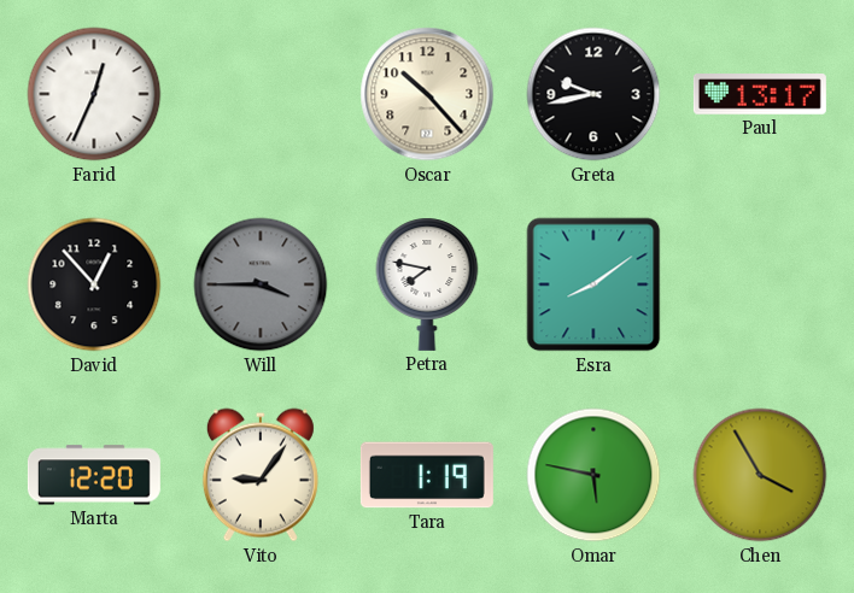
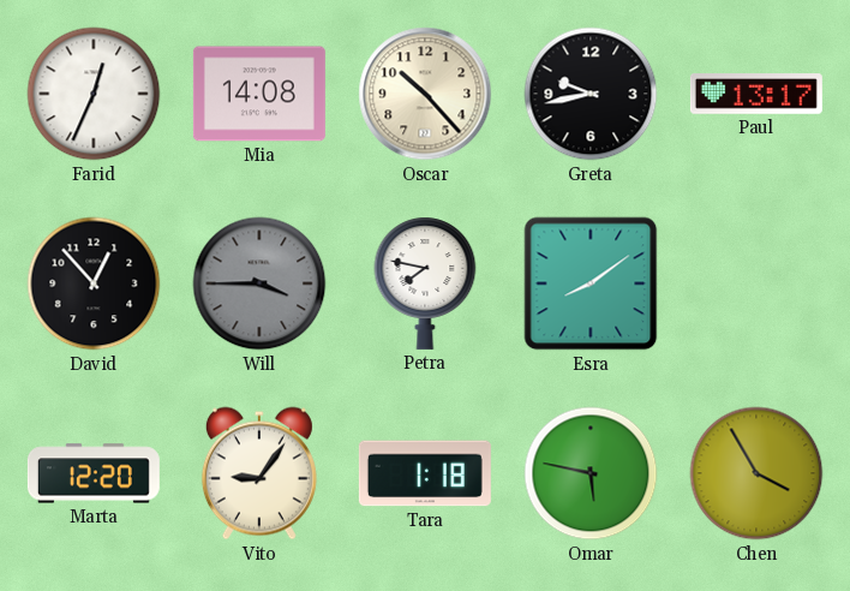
Mia: none -> 14:08
Tara: 1:19 -> 1:18
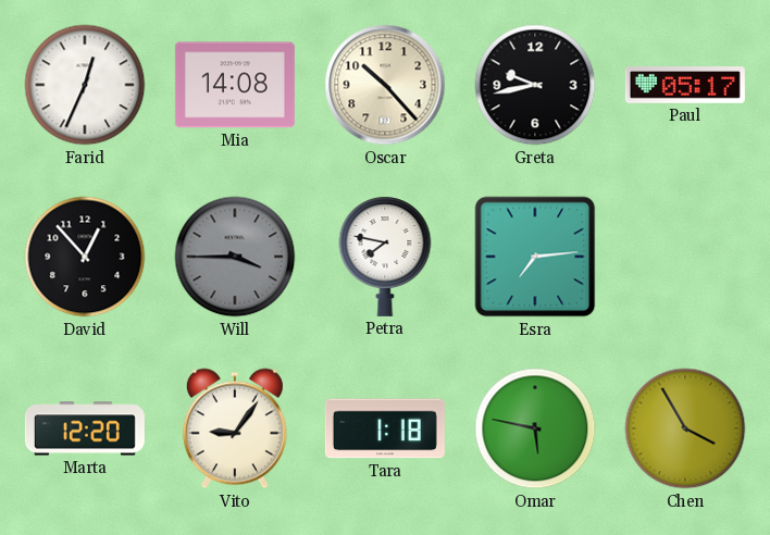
Paul: 13:17 -> 05:17
Esra: 8:09 -> 7:14
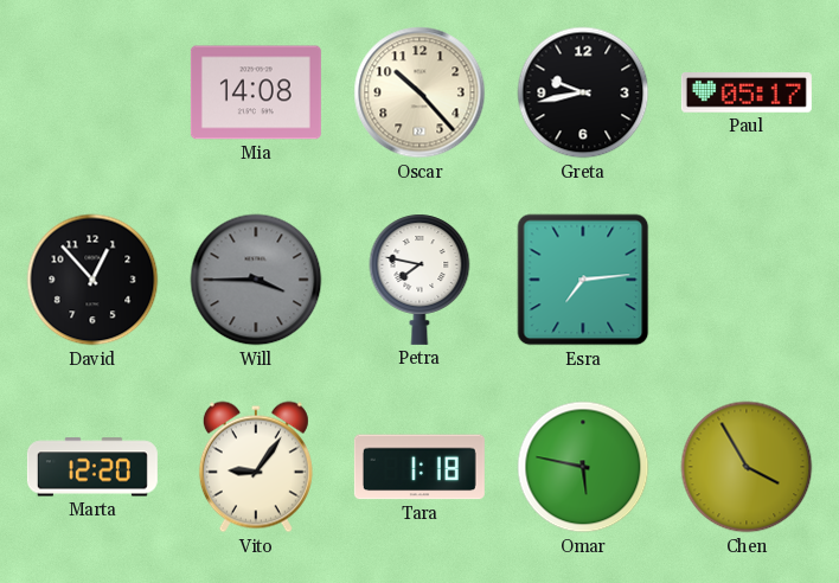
Farid: 12:34 -> none
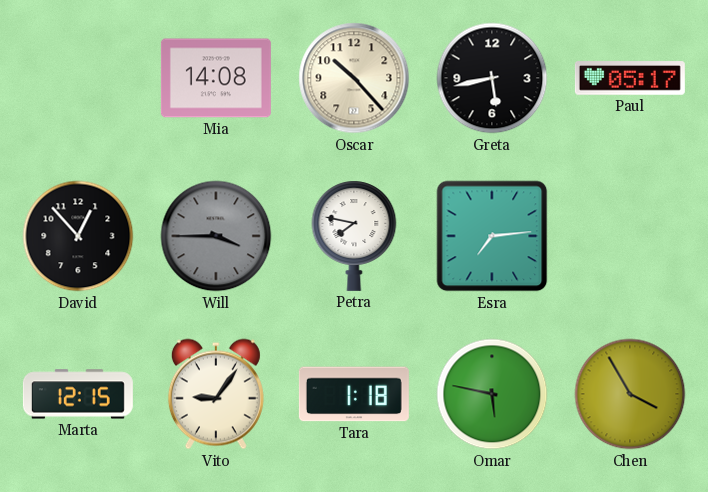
Greta: 9:43 -> 5:43
Marta: 12:20 -> 12:15
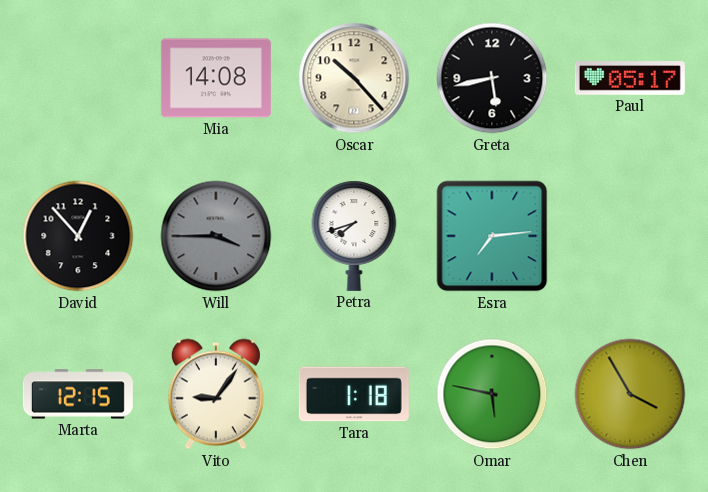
Petra: 7:47 -> 7:42
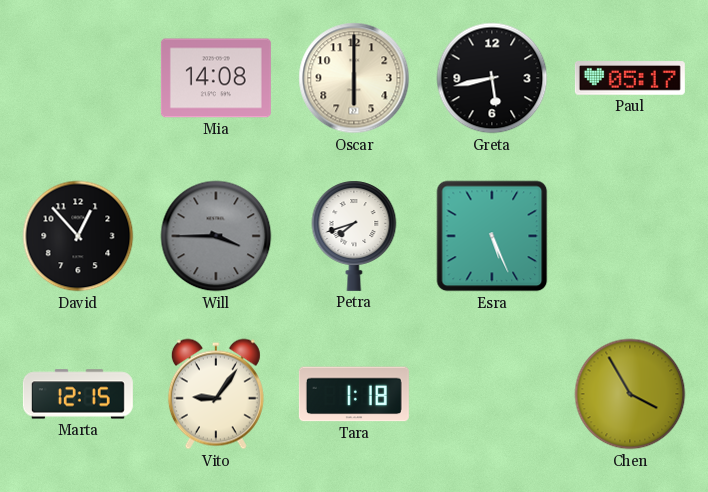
Oscar: 10:23 -> 6:00
Esra: 7:14 -> 5:26
Omar: 5:47 -> none
